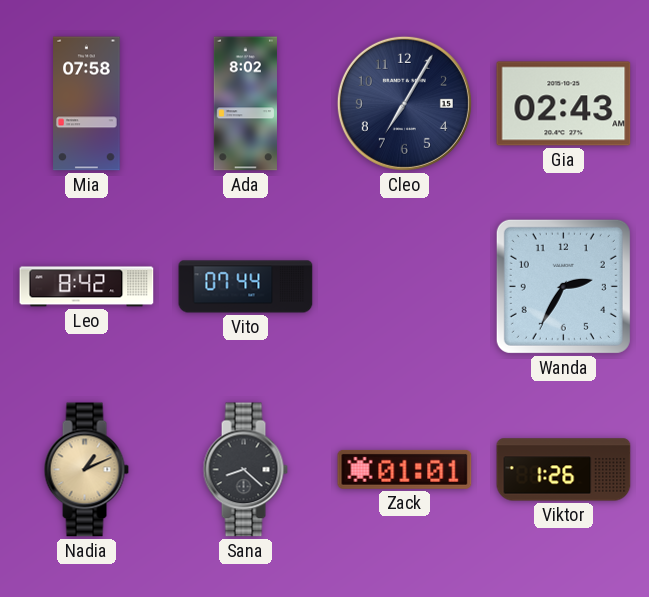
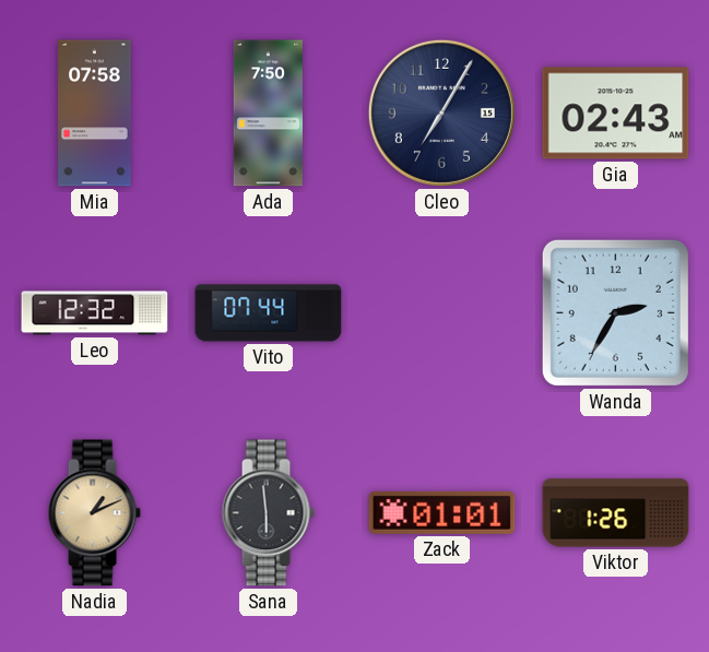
Ada: 8:02 -> 7:50
Leo: 8:42 -> 12:32
Sana: 8:22 -> 5:59
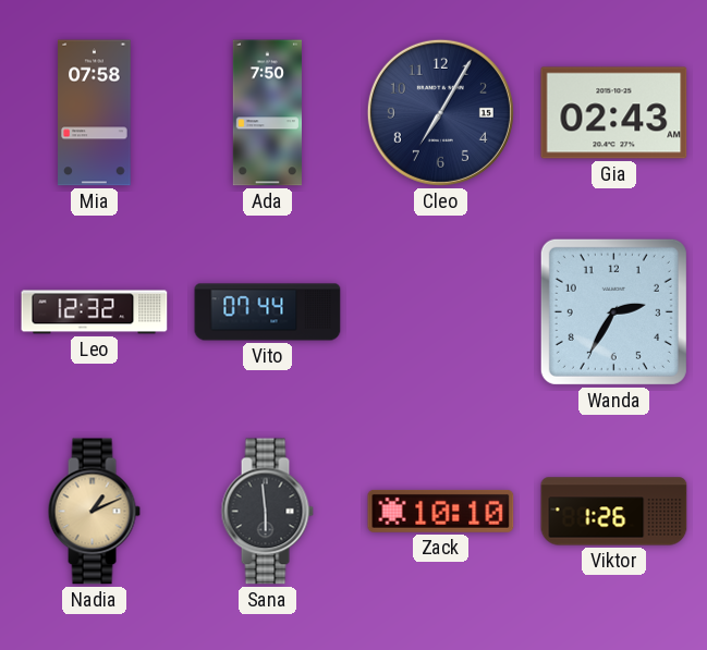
Zack: 01:01 -> 10:10
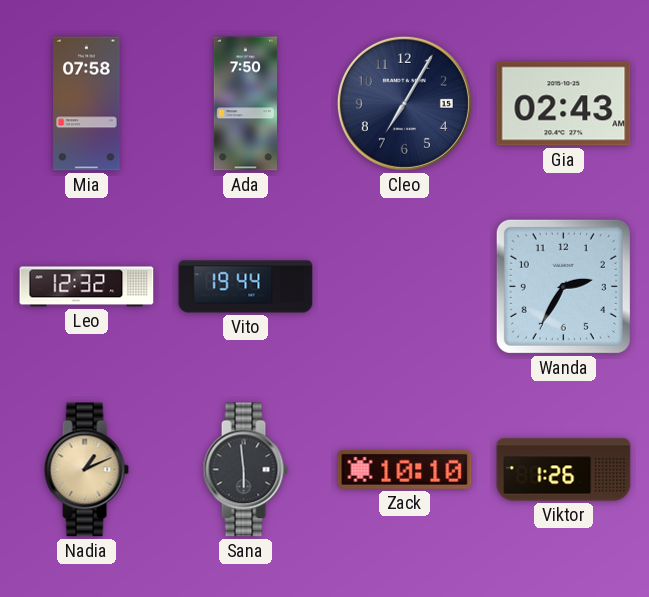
Vito: 07:44 -> 19:44
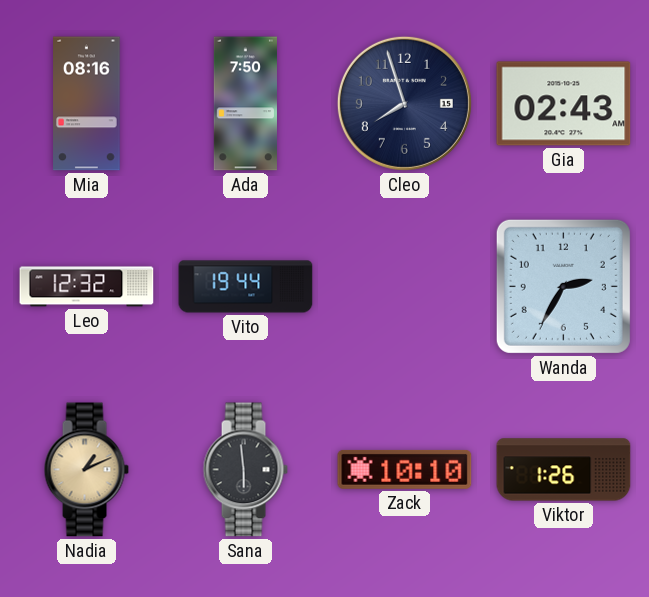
Mia: 07:58 -> 08:16
Cleo: 7:05 -> 7:57
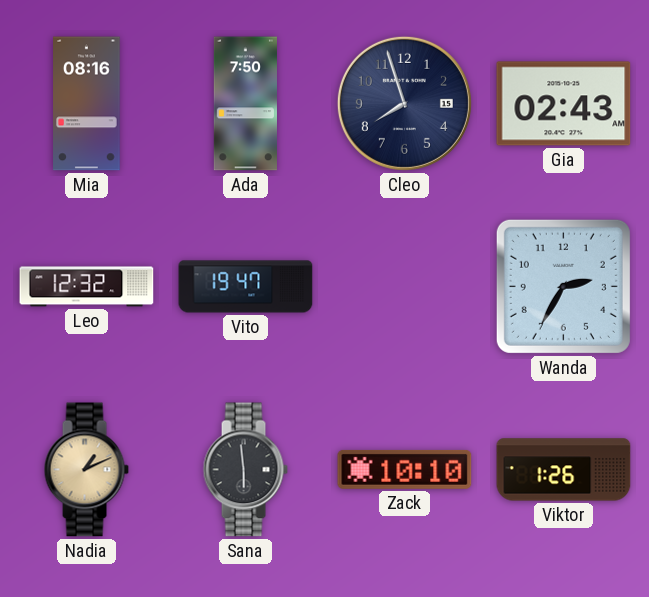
Vito: 19:44 -> 19:47
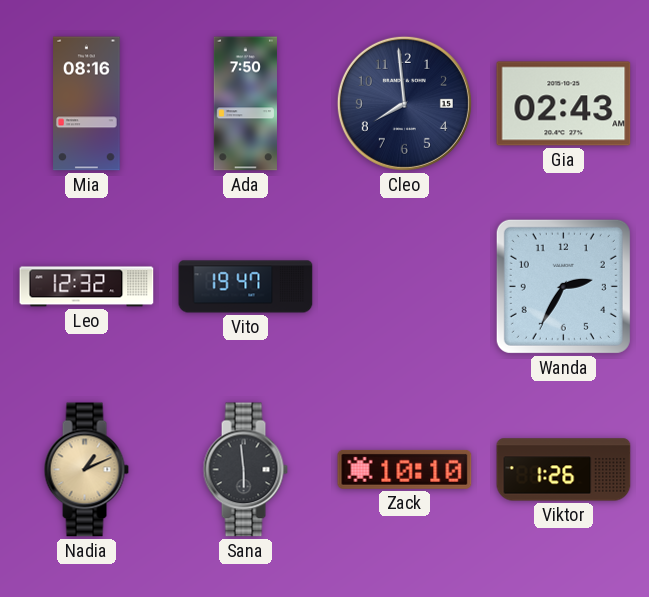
Cleo: 7:57 -> 7:59
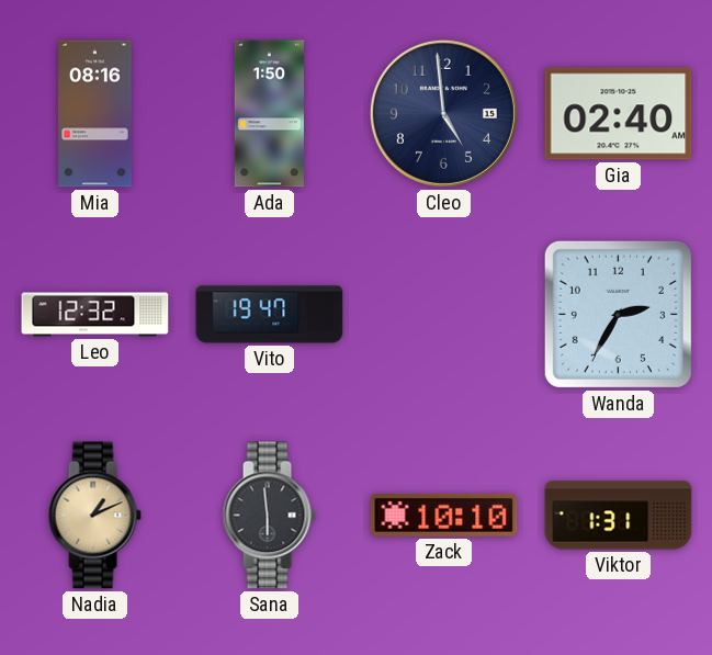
Ada: 7:50 -> 1:50
Cleo: 7:59 -> 4:59
Gia: 02:43 -> 02:40
Viktor: 1:26 -> 1:31
